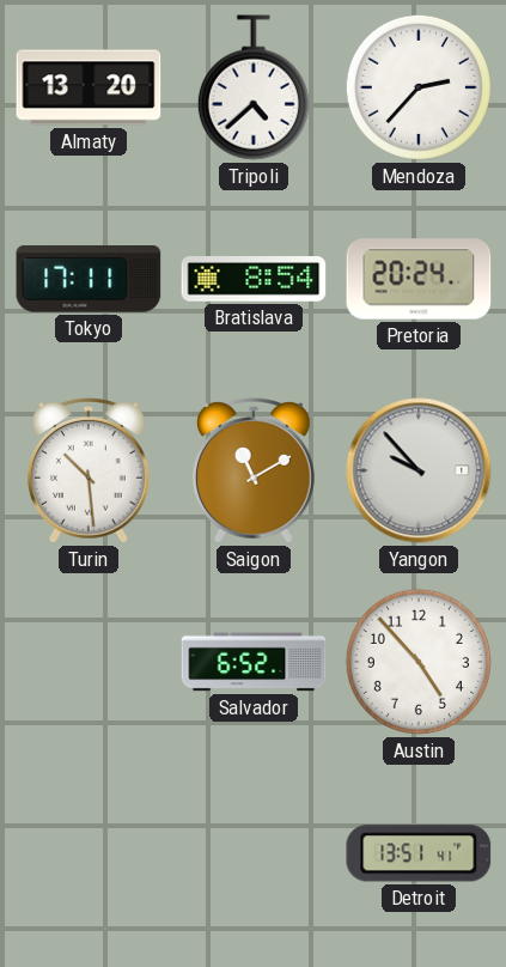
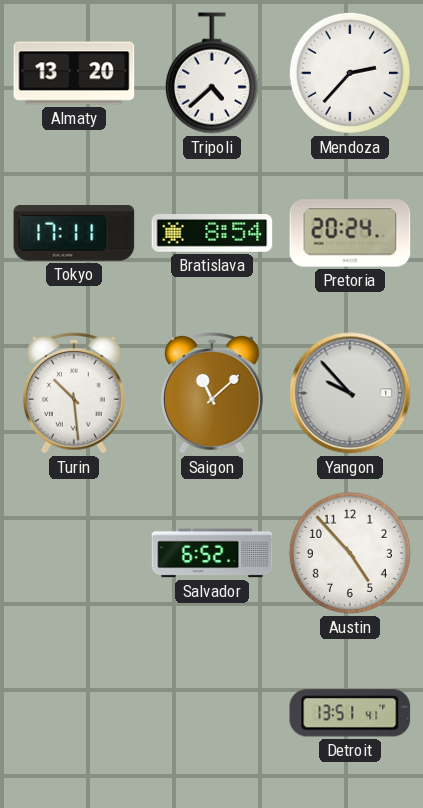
Saigon: 11:10 -> 11:08
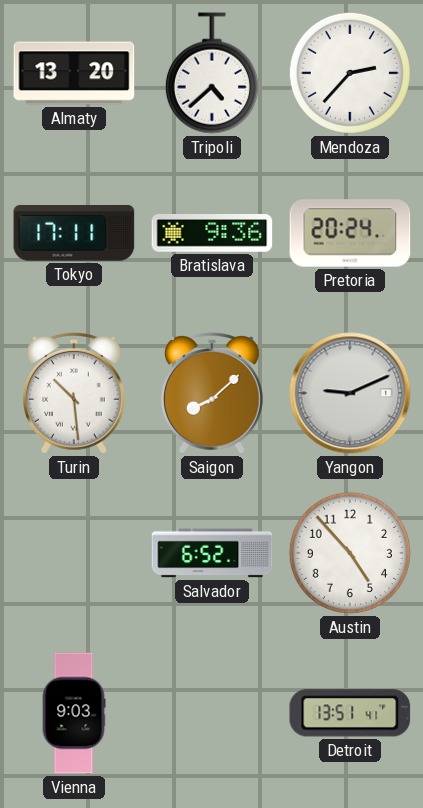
Bratislava: 8:54 -> 9:36
Saigon: 11:08 -> 8:08
Yangon: 9:53 -> 9:11
Vienna: none -> 9:03
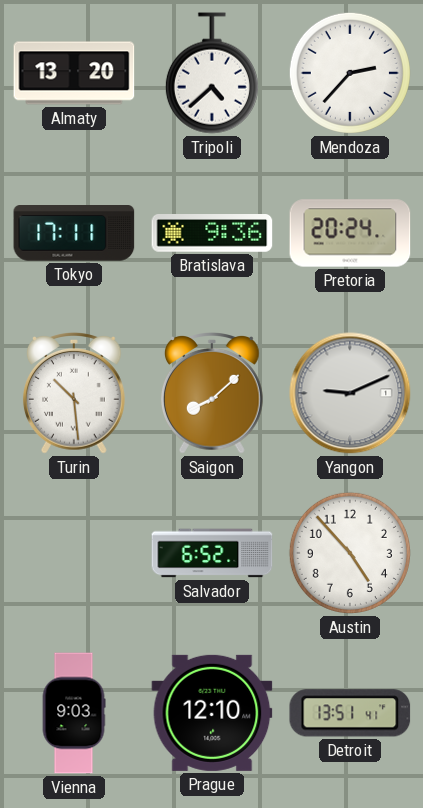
Prague: none -> 12:10
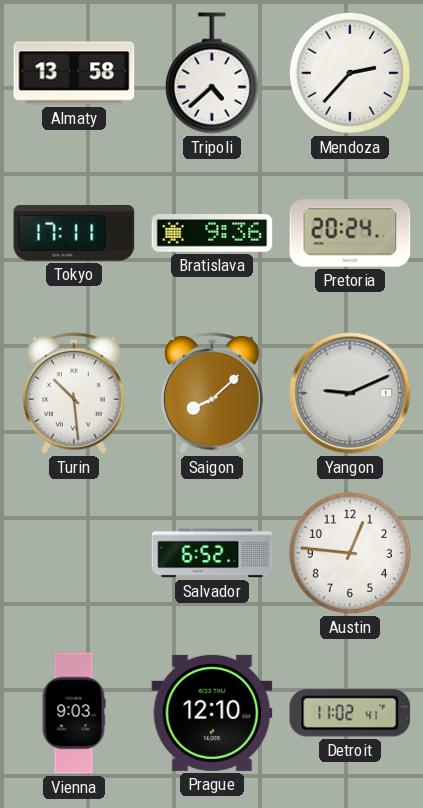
Almaty: 13:20 -> 13:58
Austin: 4:53 -> 12:46
Detroit: 13:51 -> 11:02
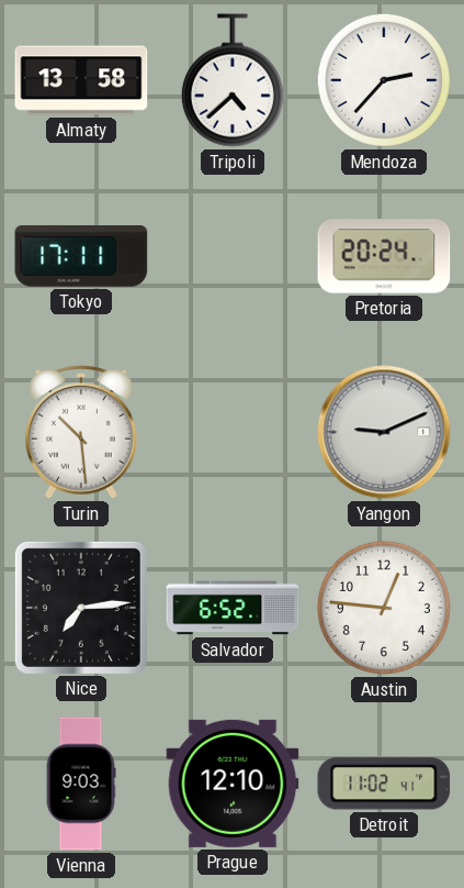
Bratislava: 9:36 -> none
Saigon: 8:08 -> none
Nice: none -> 7:14
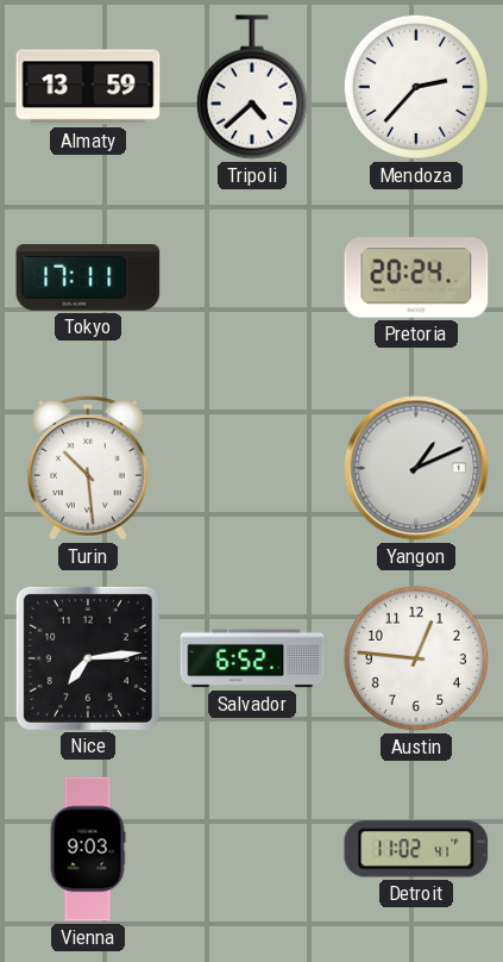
Almaty: 13:58 -> 13:59
Yangon: 9:11 -> 1:11
Prague: 12:10 -> none
